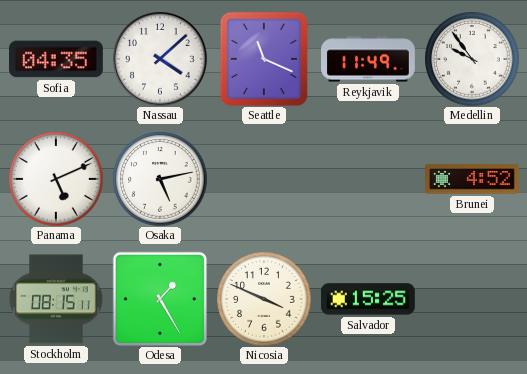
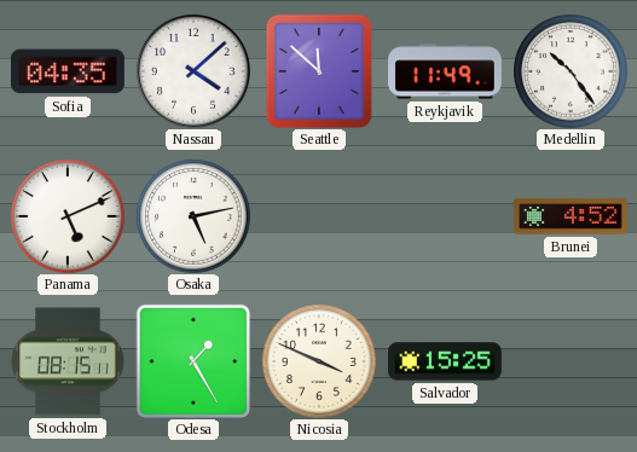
Seattle: 11:19 -> 11:52
Medellin: 9:54 -> 10:24
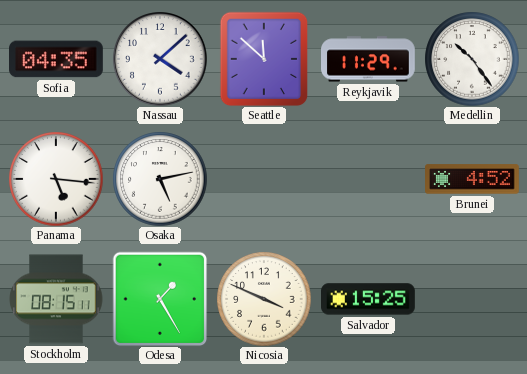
Reykjavik: 11:49 -> 11:29
Panama: 5:11 -> 5:16
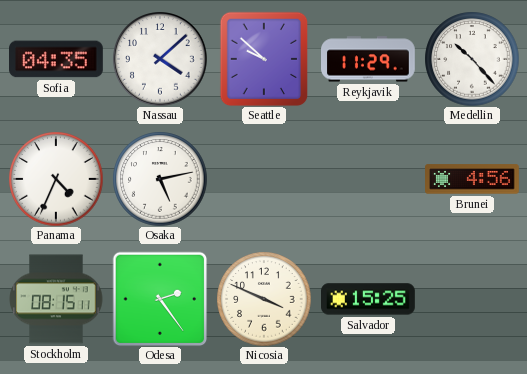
Seattle: 11:52 -> 9:52
Medellin: 10:24 -> 10:23
Panama: 5:16 -> 4:34
Brunei: 4:52 -> 4:56
Odesa: 1:25 -> 2:24
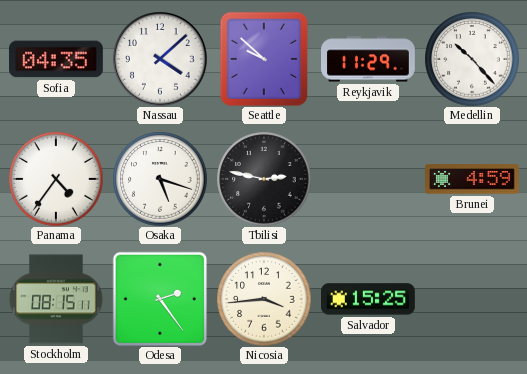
Panama: 4:34 -> 4:36
Osaka: 5:13 -> 5:18
Tbilisi: none -> 2:47
Brunei: 4:56 -> 4:59
Nicosia: 3:49 -> 3:44
